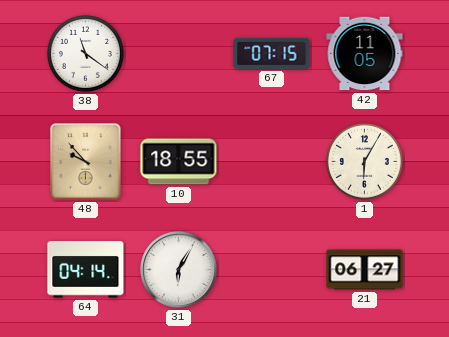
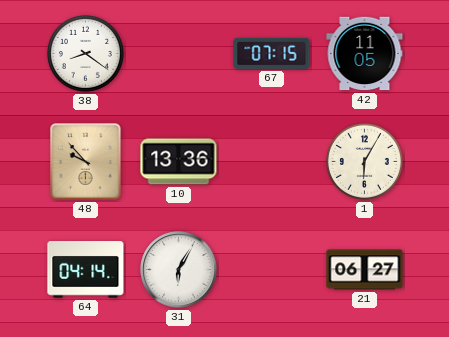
38: 11:21 -> 8:21
10: 18:55 -> 13:36
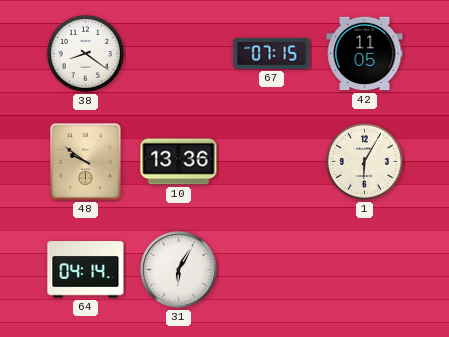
48: 9:53 -> 9:51
21: 06:27 -> none
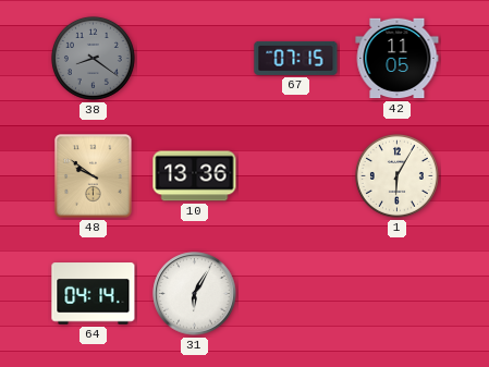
38 dial: white -> grey
